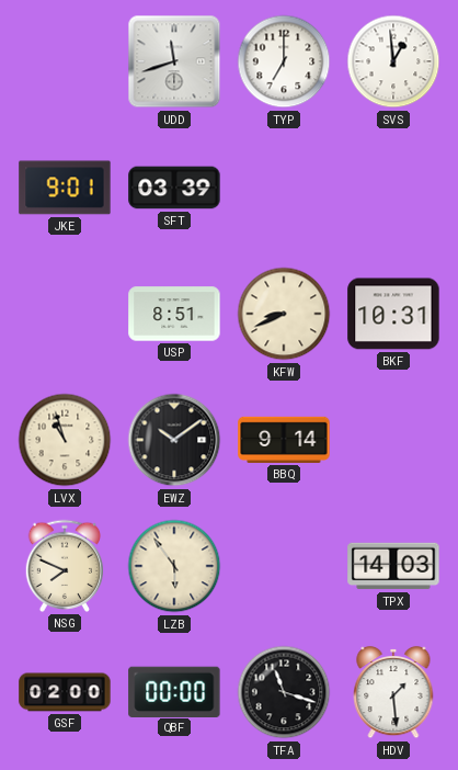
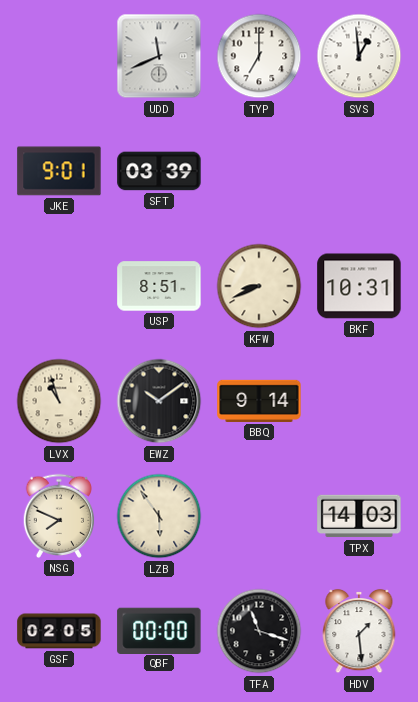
UDD: 11:42 -> 11:41
GSF: 02:00 -> 02:05
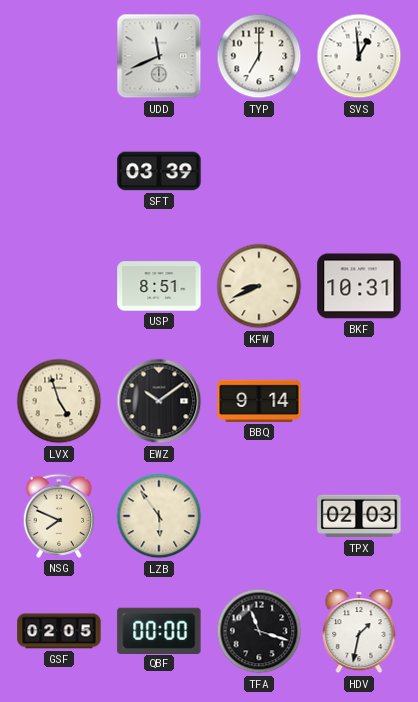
JKE: 9:01 -> none
LVX: 10:57 -> 4:57
TPX: 14:03 -> 02:03
HDV: 1:29 -> 1:32
